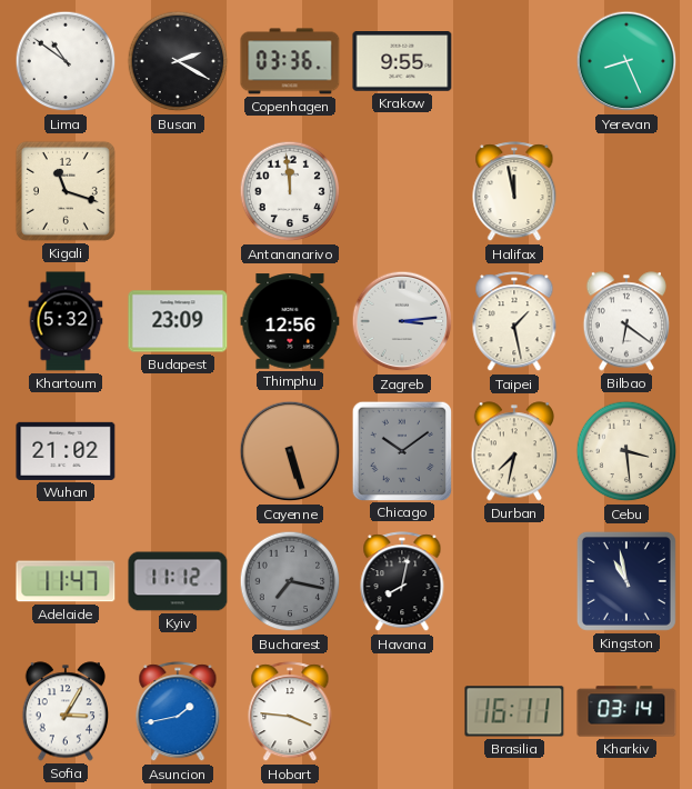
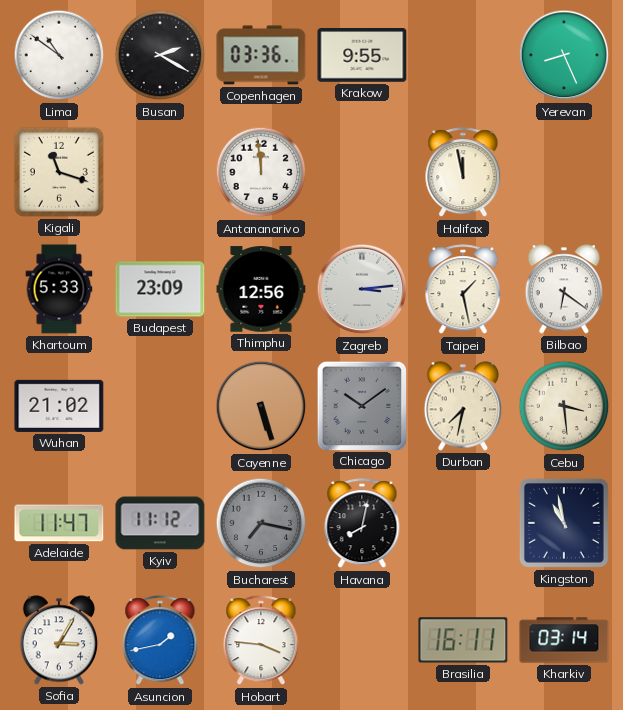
Khartoum: 5:32 -> 5:33
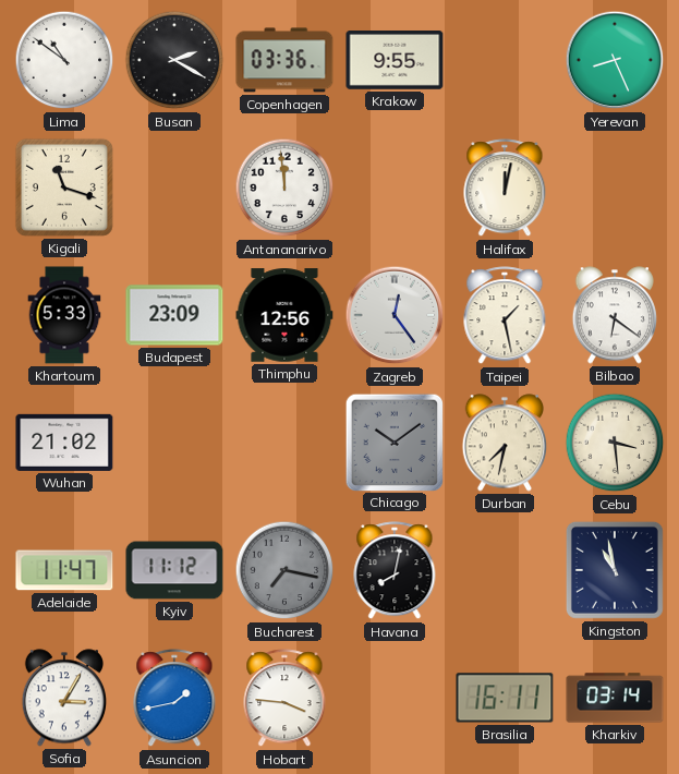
Halifax: 11:58 -> 12:02
Zagreb: 3:14 -> 12:24
Cayenne: 5:27 -> none
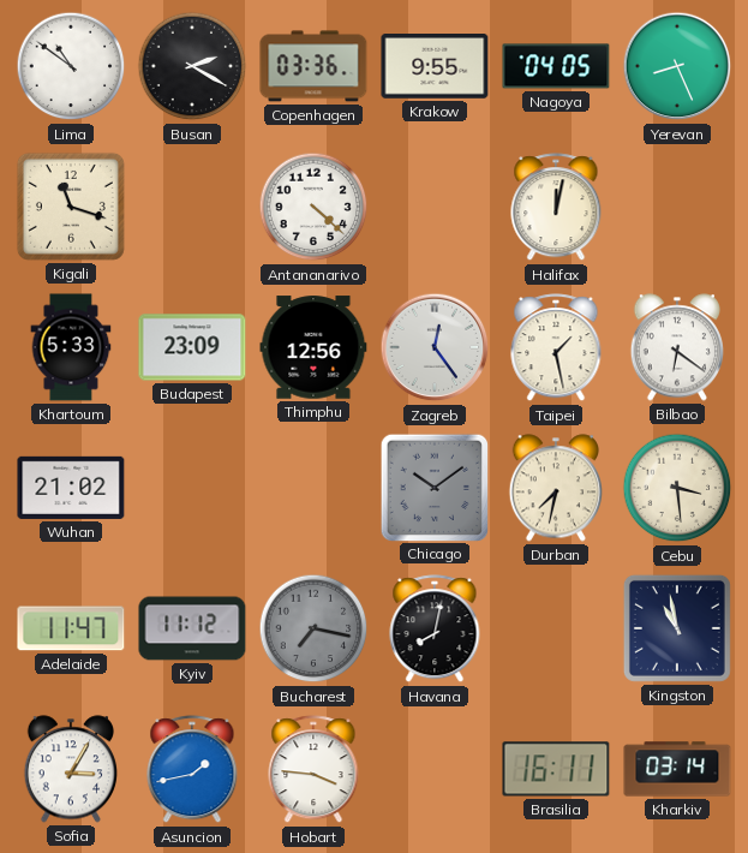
Nagoya: none -> 04:05
Antananarivo: 11:59 -> 4:22
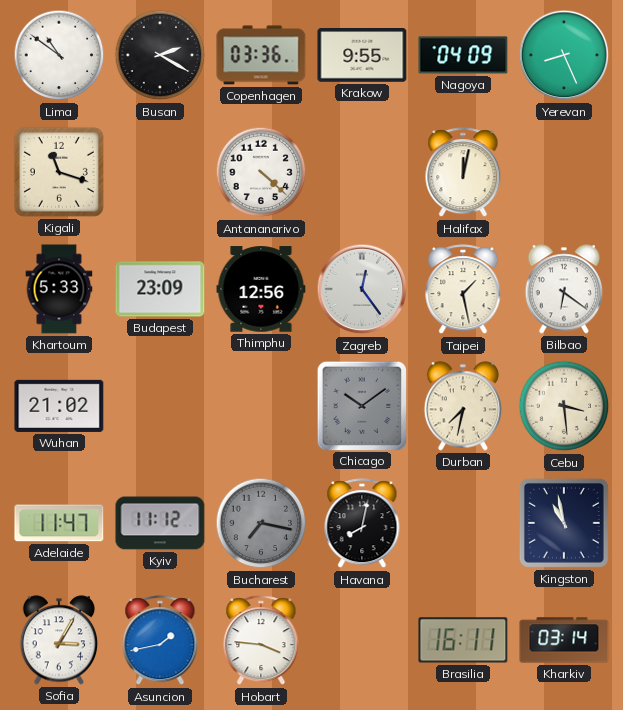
Nagoya: 04:05 -> 04:09
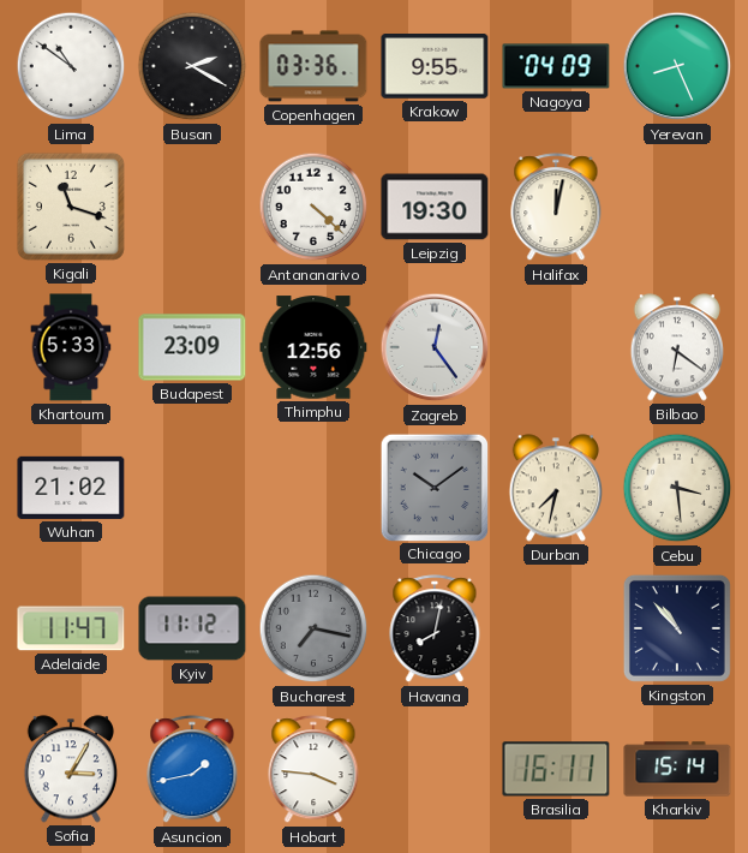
Leipzig: none -> 19:30
Taipei: 1:28 -> none
Kingston: 10:58 -> 10:53
Kharkiv: 03:14 -> 15:14
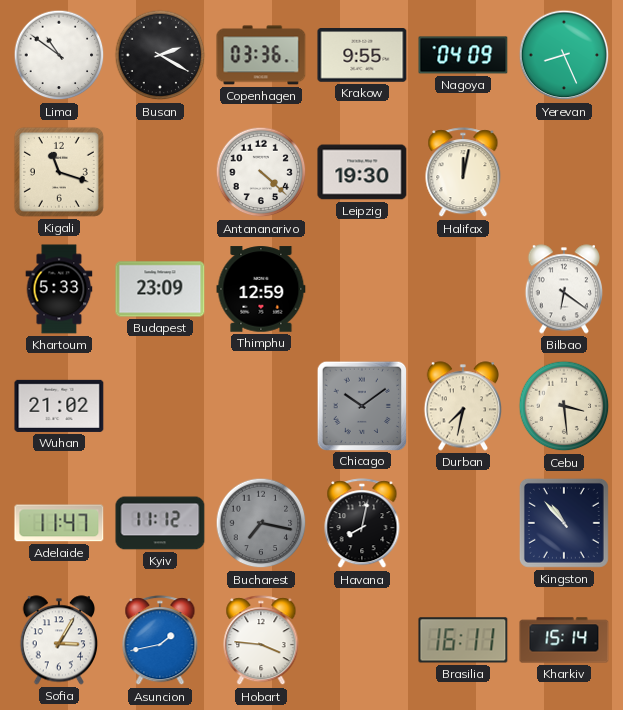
Thimphu: 12:56 -> 12:59
Zagreb: 12:24 -> none
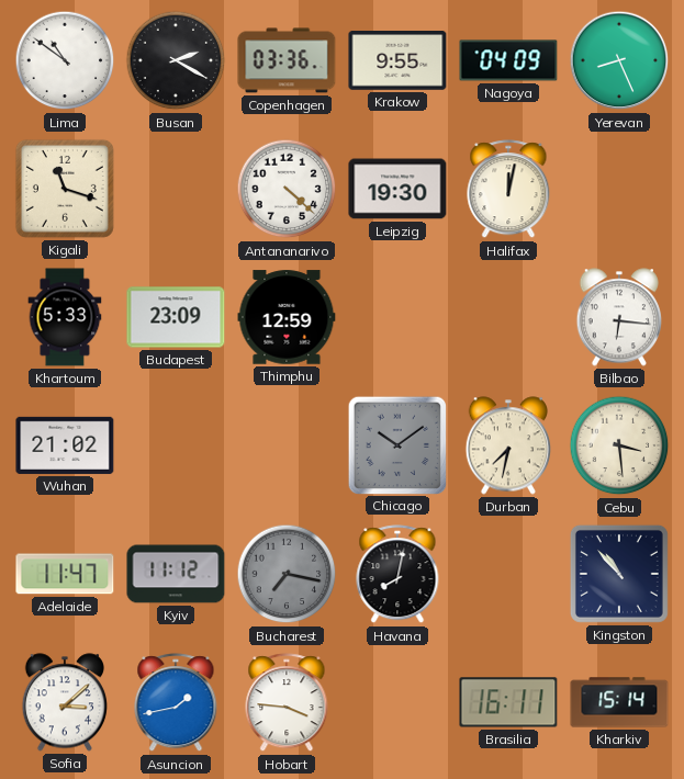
Bilbao: 6:21 -> 6:16
Sofia: 3:05 -> 3:08
